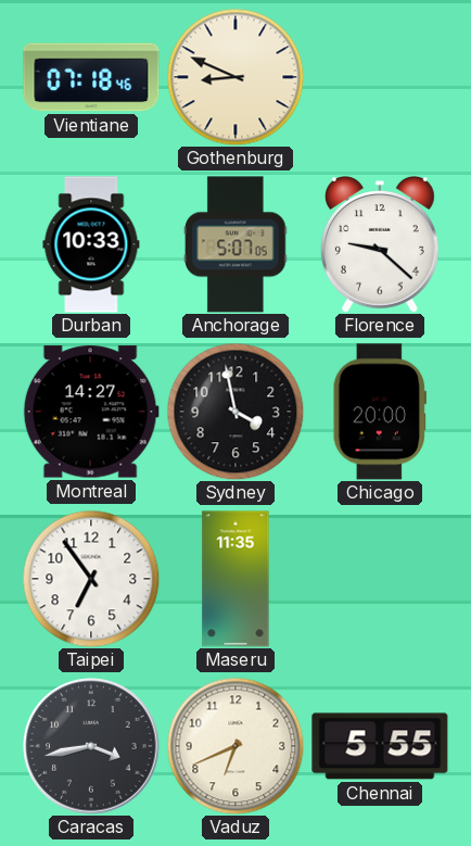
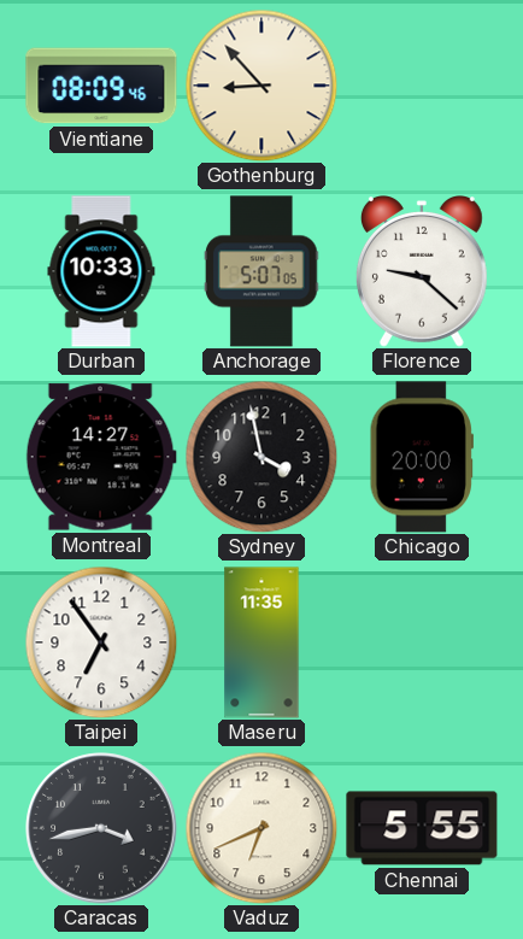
Vientiane: 07:18 -> 08:09
Gothenburg: 8:49 -> 8:53
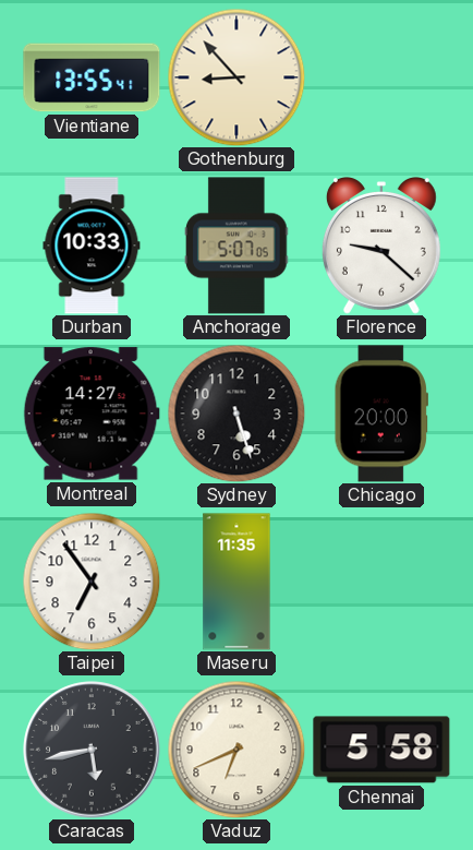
Vientiane: 08:09 -> 13:55
Sydney: 3:58 -> 5:27
Caracas: 3:43 -> 5:43
Chennai: 5:55 -> 5:58
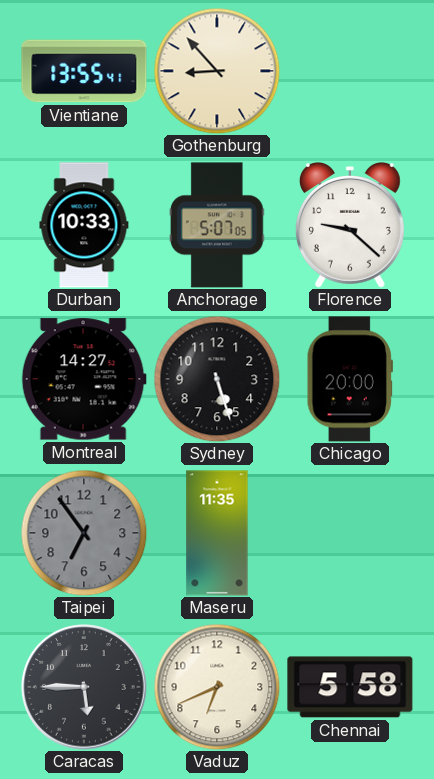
Taipei dial: white -> grey
Caracas: 5:43 -> 5:45
